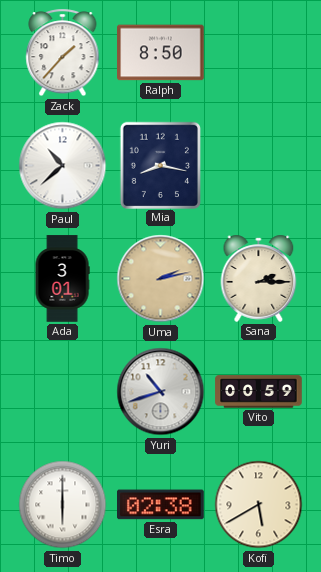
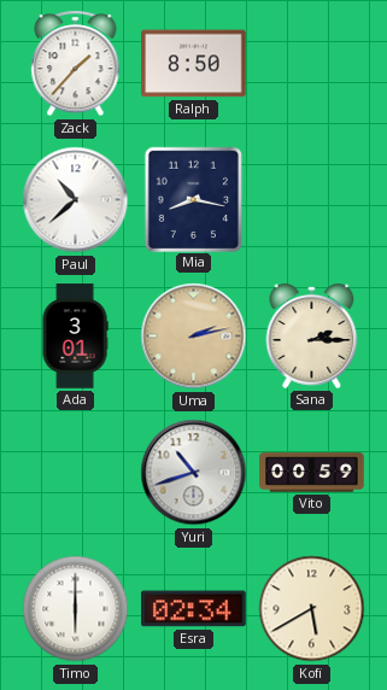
Esra: 02:38 -> 02:34
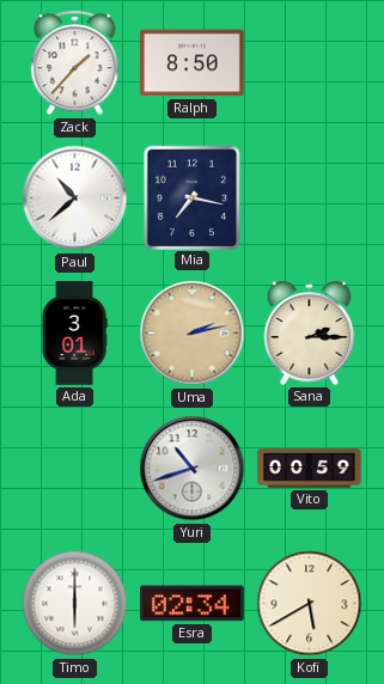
Mia: 8:17 -> 7:17
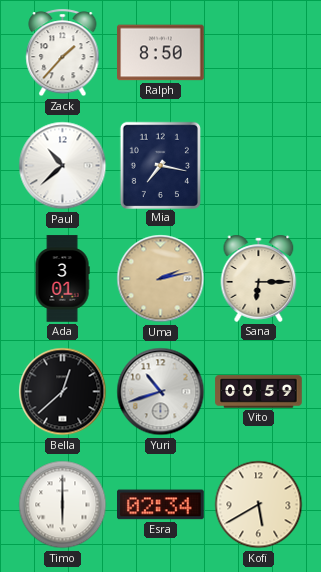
Sana: 2:15 -> 6:15
Bella: none -> 12:38
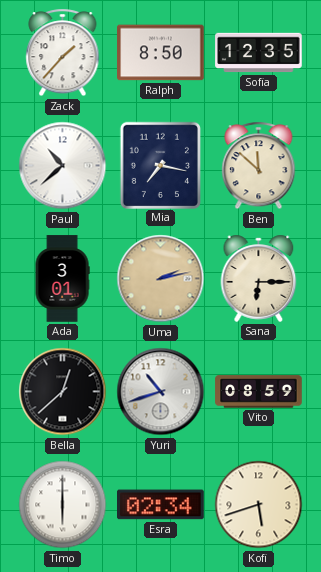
Sofia: none -> 12:35
Ben: none -> 11:52
Vito: 00:59 -> 08:59
Kofi: 5:40 -> 5:42
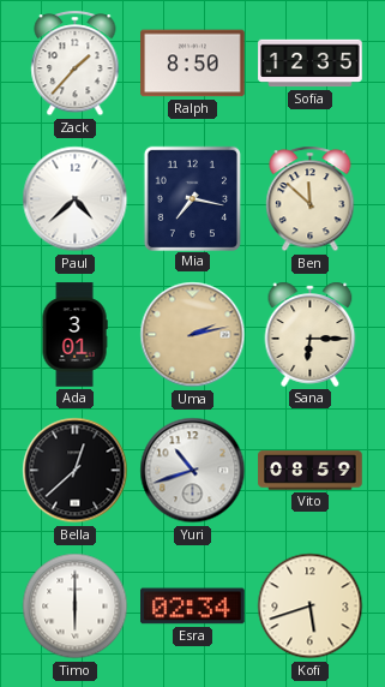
Paul: 10:38 -> 4:38
